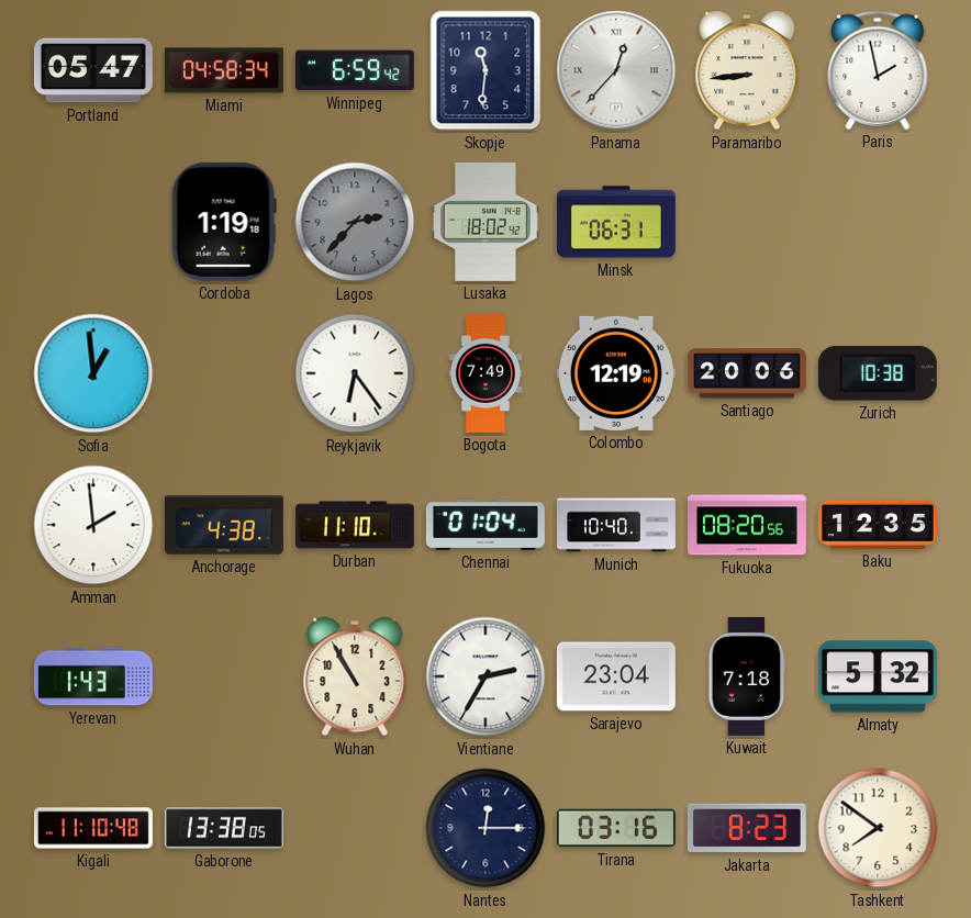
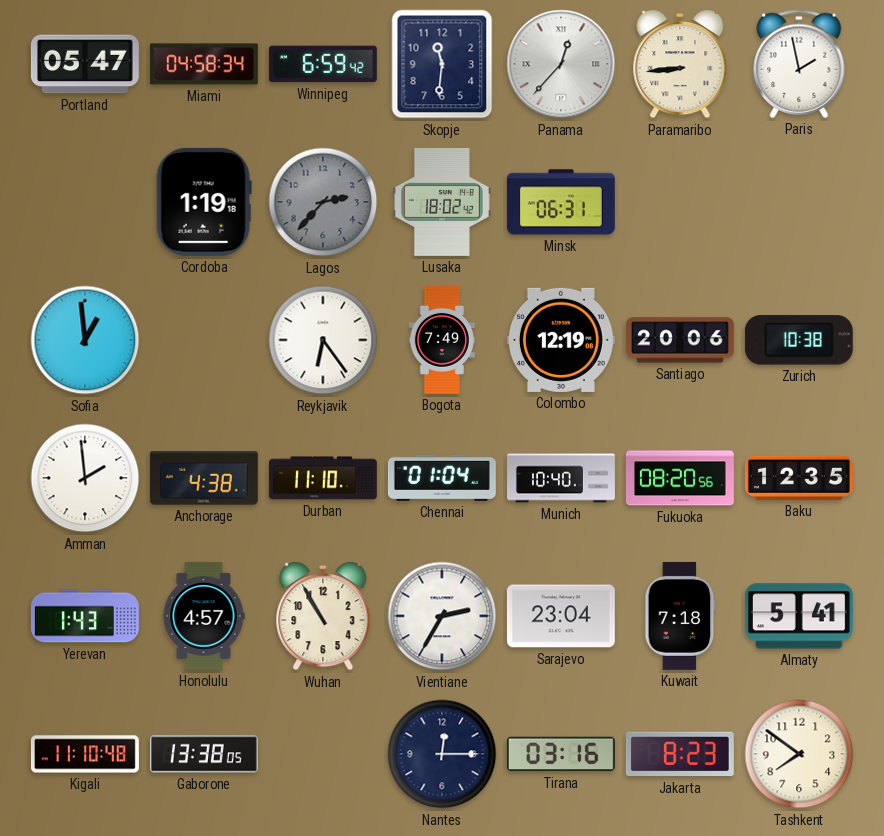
Honolulu: none -> 4:57
Almaty: 5:32 -> 5:41
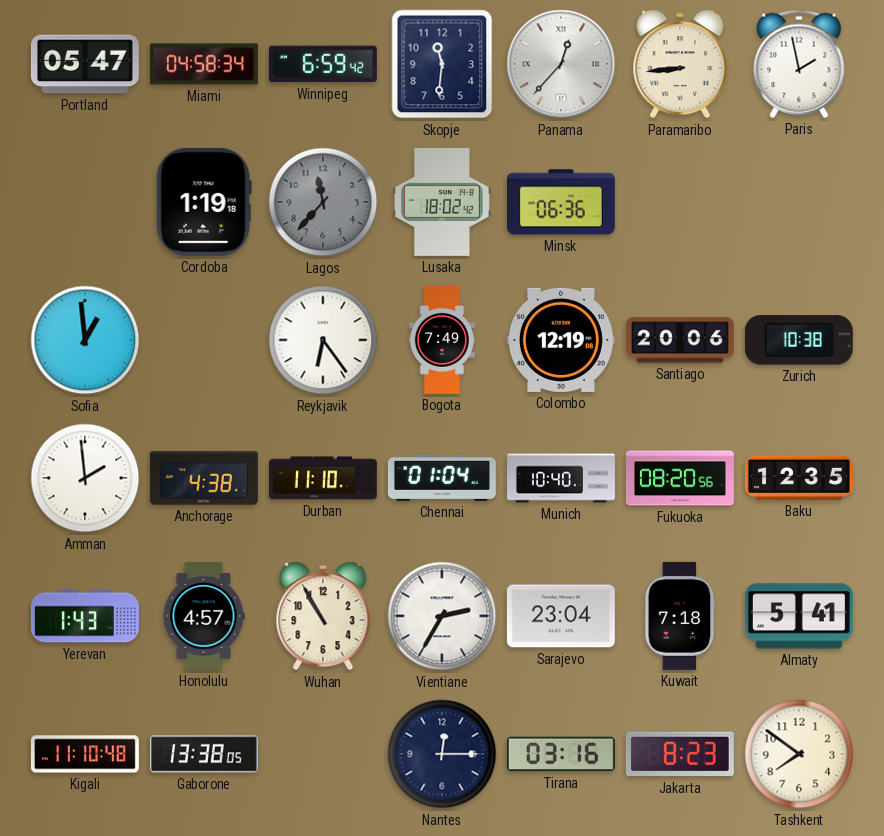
Lagos: 2:37 -> 11:37
Minsk: 06:31 -> 06:36
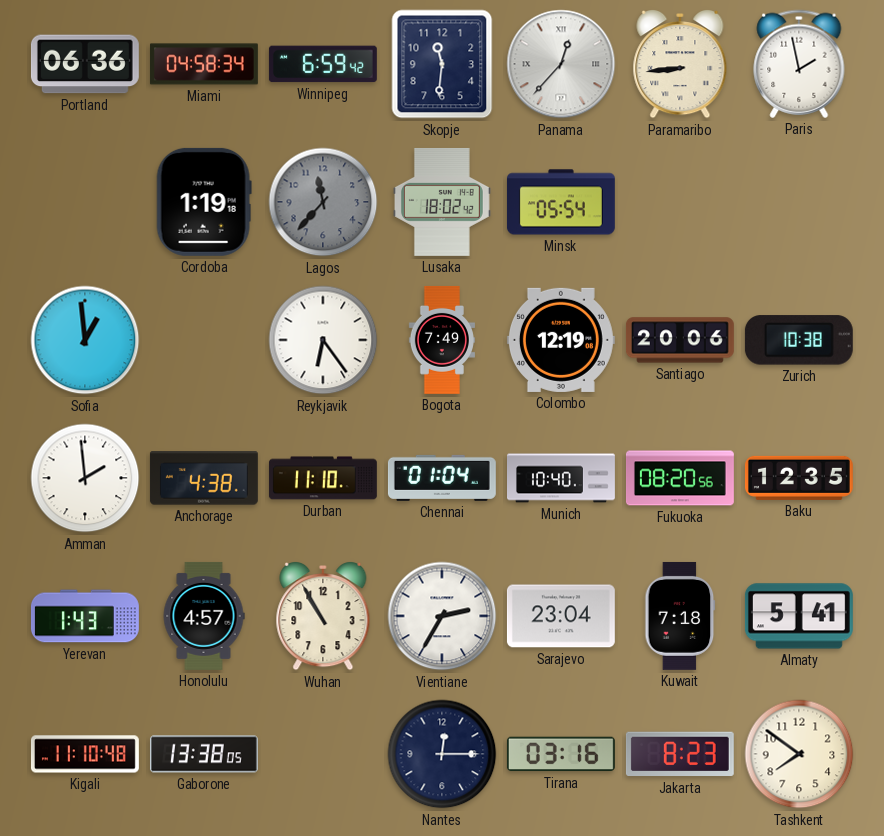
Portland: 05:47 -> 06:36
Minsk: 06:36 -> 05:54
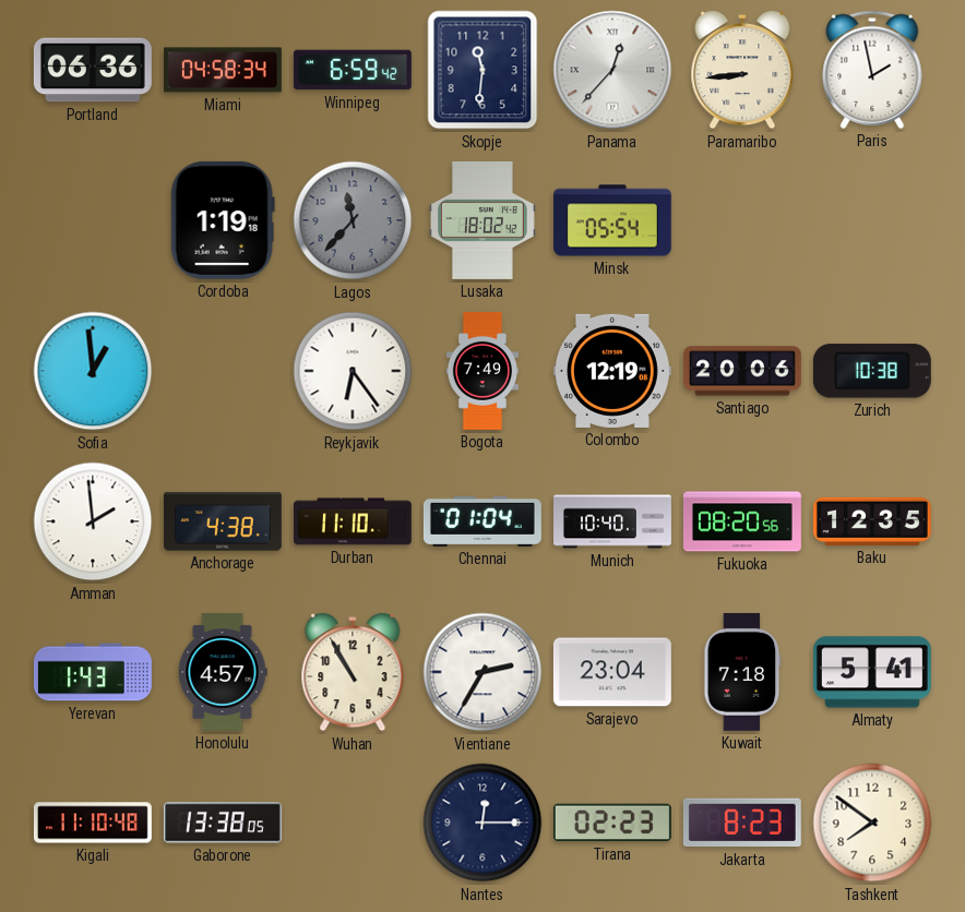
Tirana: 03:16 -> 02:23
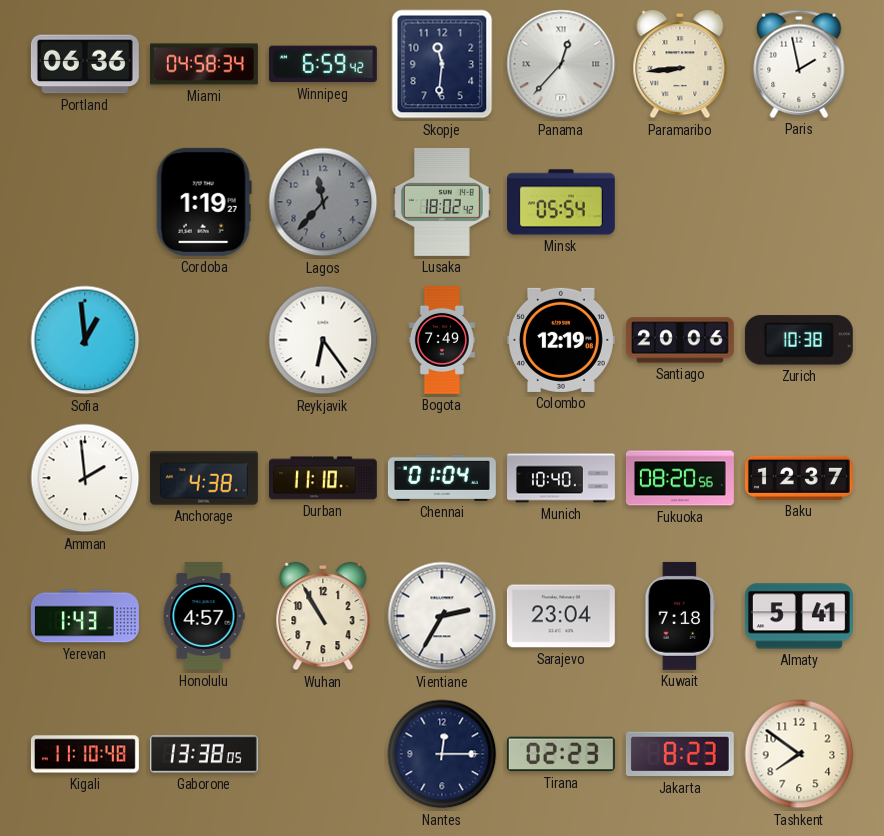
Cordoba: 1:19:18 -> 1:19:27
Baku: 12:35 -> 12:37
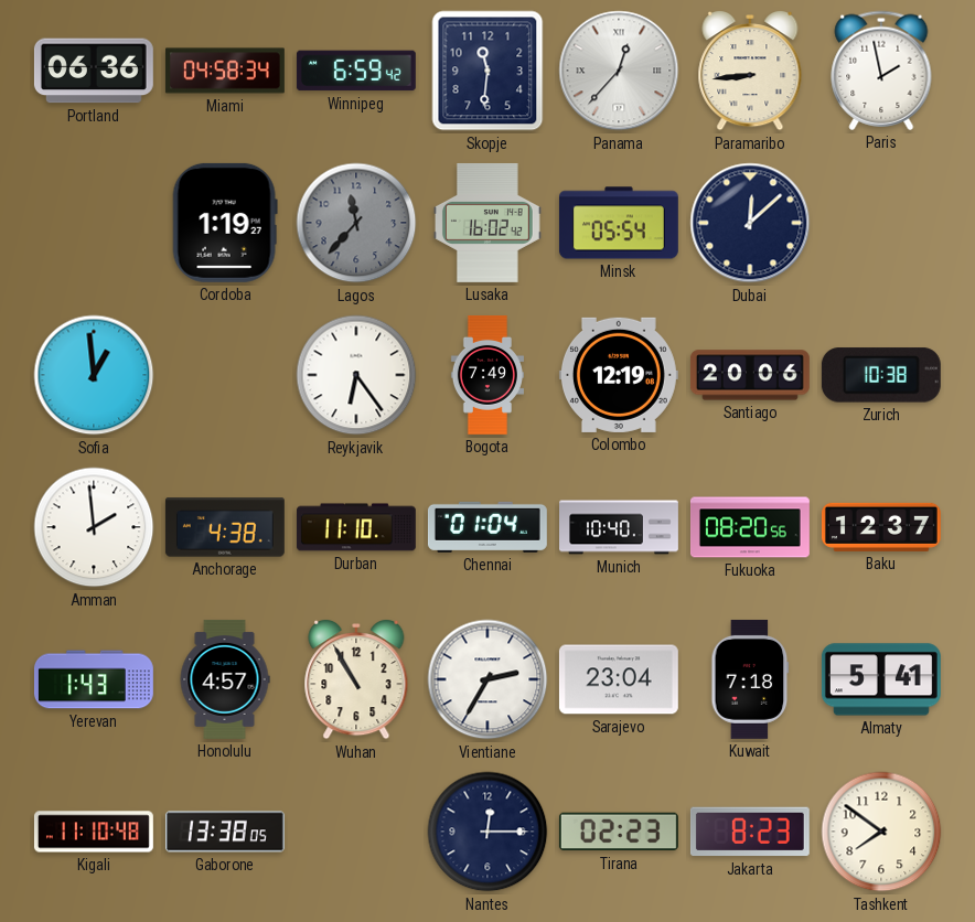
Lusaka: 18:02 -> 16:02
Dubai: none -> 12:08
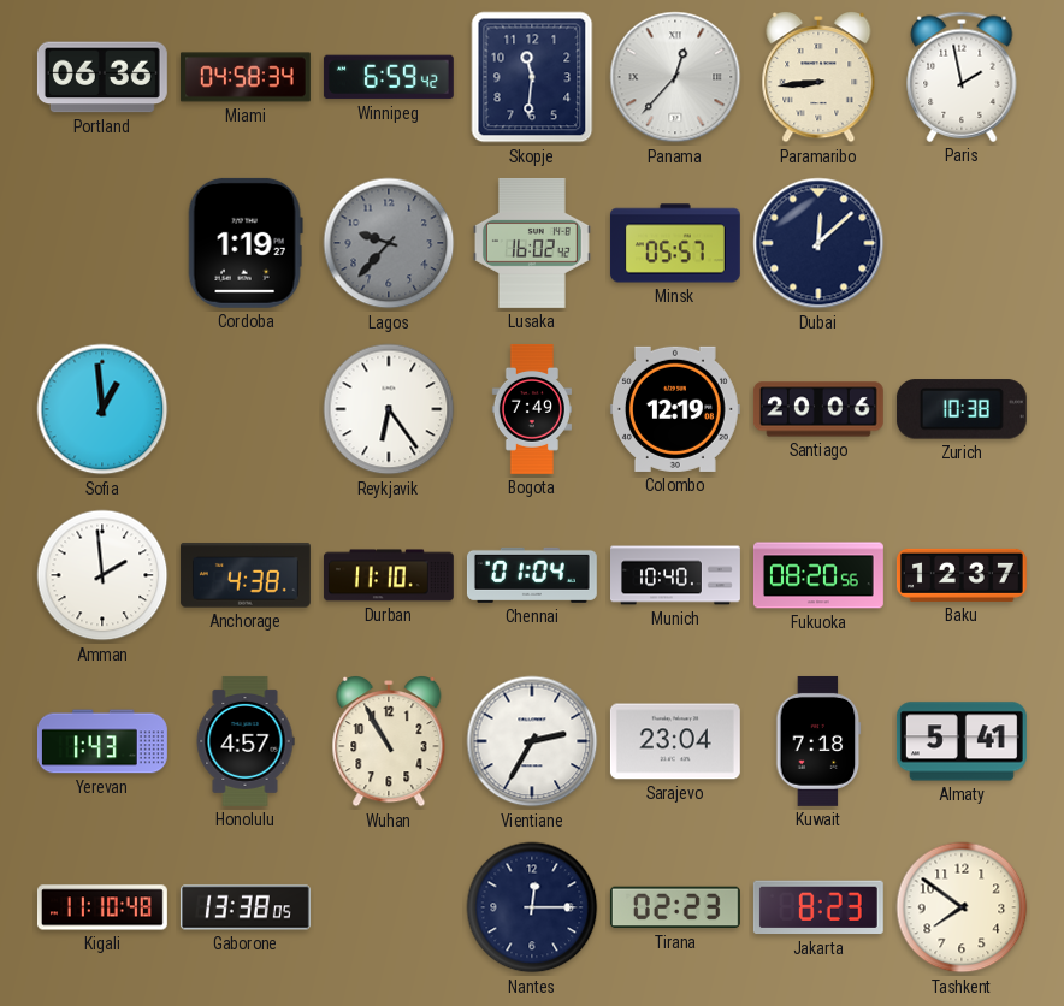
Lagos: 11:37 -> 9:37
Minsk: 05:54 -> 05:57
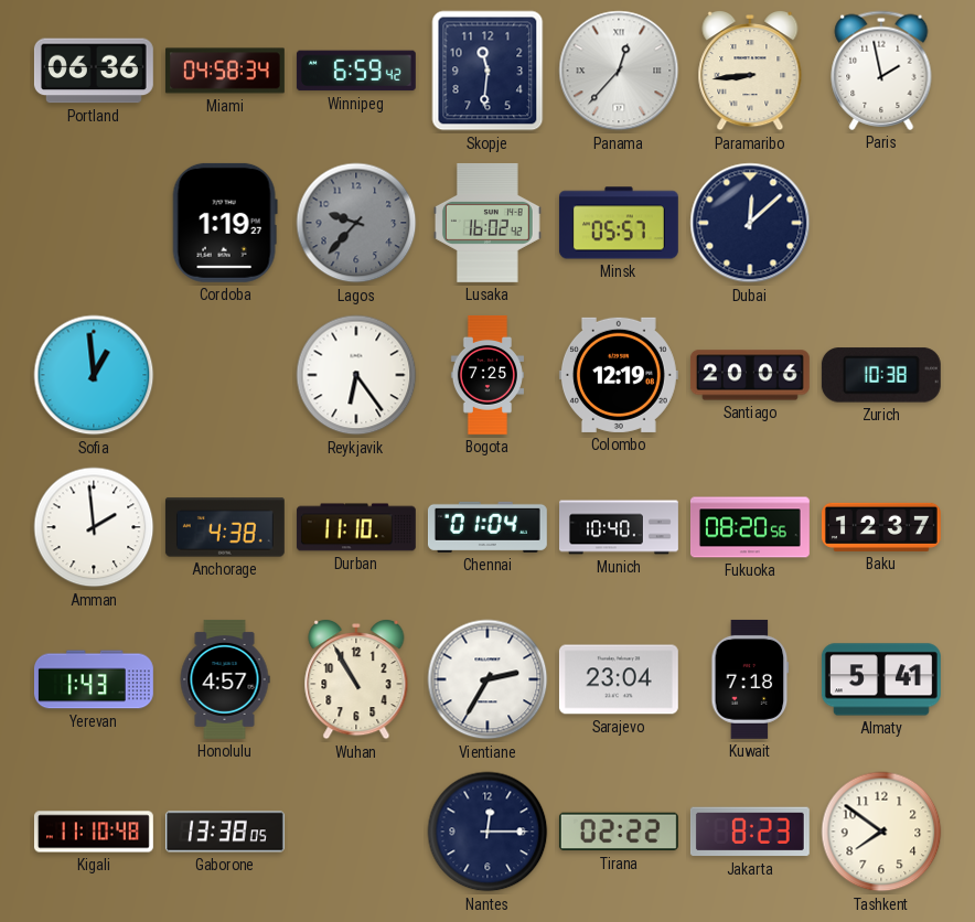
Bogota: 7:49 -> 7:25
Tirana: 02:23 -> 02:22
